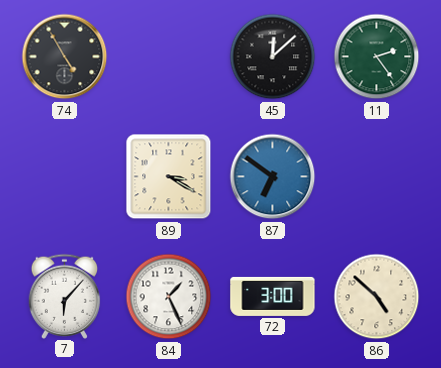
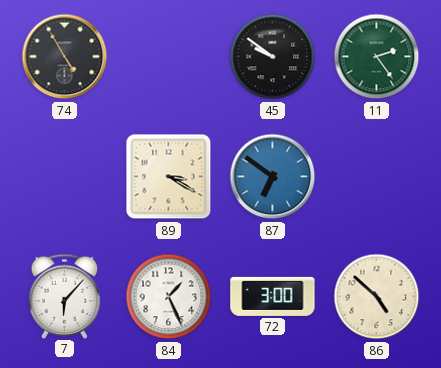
45: 12:08 -> 9:51
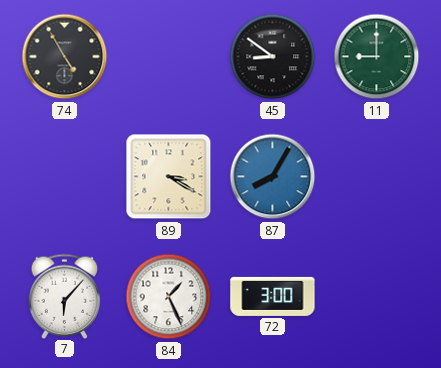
45: 9:51 -> 8:51
11: 2:24 -> 9:00
87: 6:51 -> 8:05
86: 4:52 -> none
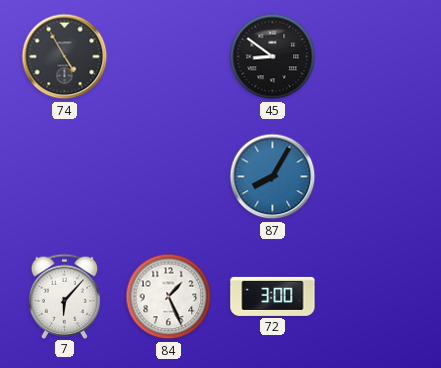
11: 9:00 -> none
89: 3:20 -> none
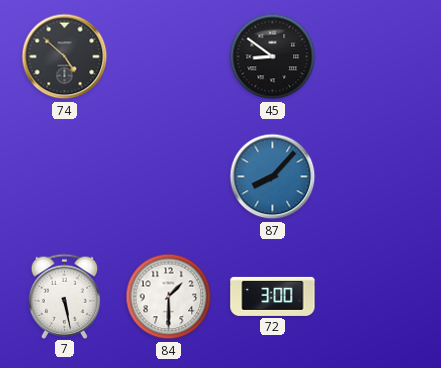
74: 4:55 -> 4:52
87: 8:05 -> 8:07
7: 6:07 -> 5:28
84: 1:26 -> 1:30
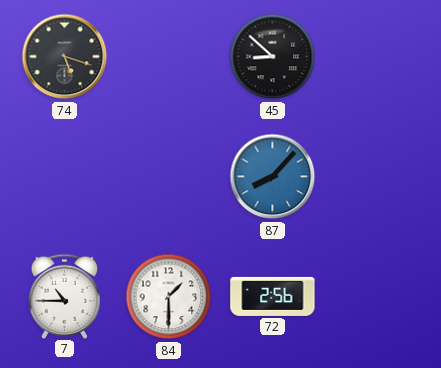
74: 4:52 -> 5:18
45: 8:51 -> 8:52
7: 5:28 -> 10:45
72: 3:00 -> 2:56
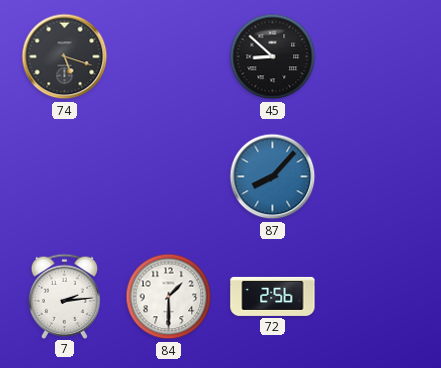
7: 10:45 -> 2:14
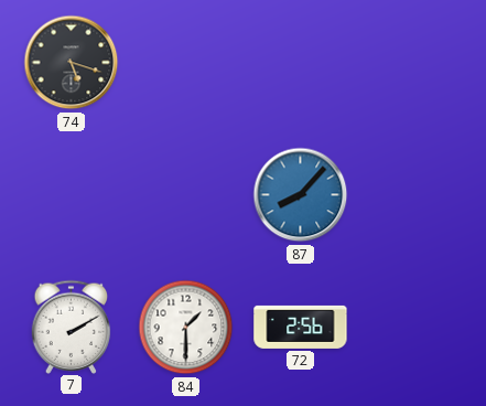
45: 8:52 -> none
7: 2:14 -> 2:10
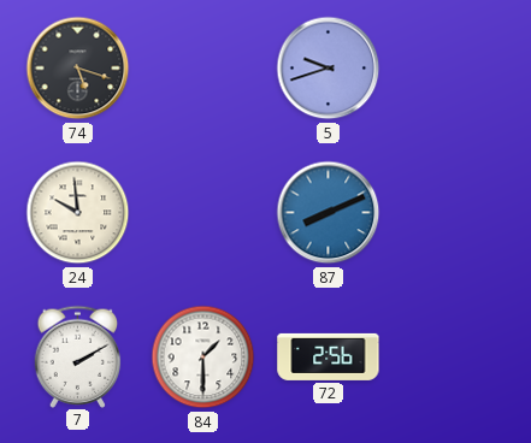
5: none -> 9:42
24: none -> 9:59
87: 8:07 -> 8:11
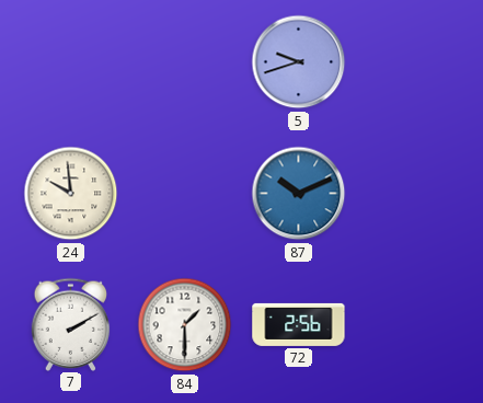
74: 5:18 -> none
87: 8:11 -> 10:11
